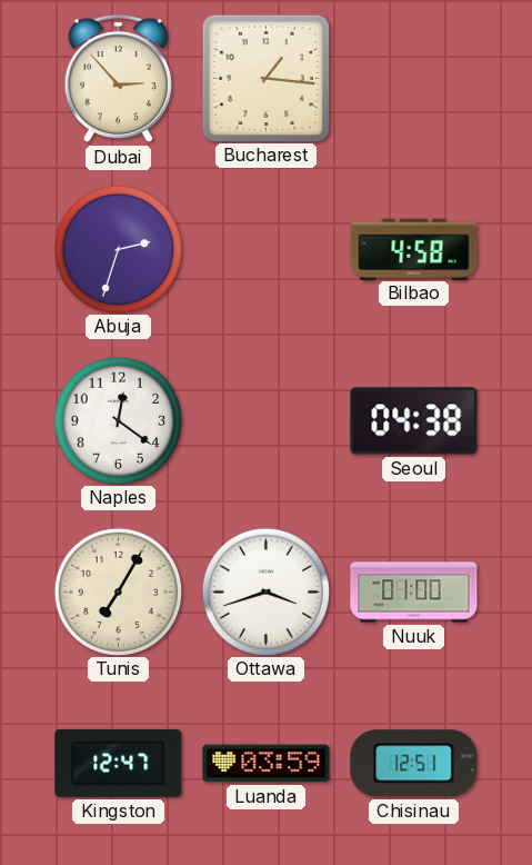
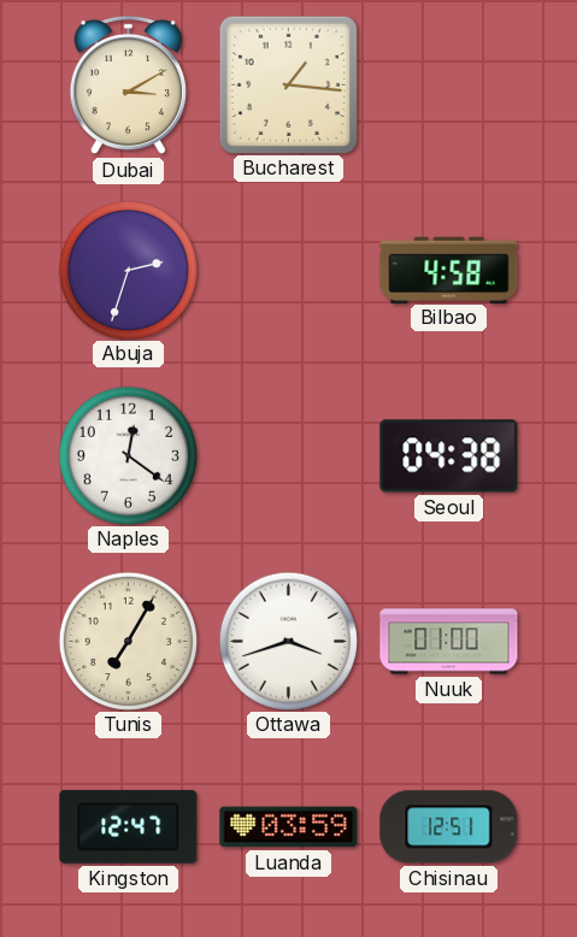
Dubai: 2:53 -> 3:10
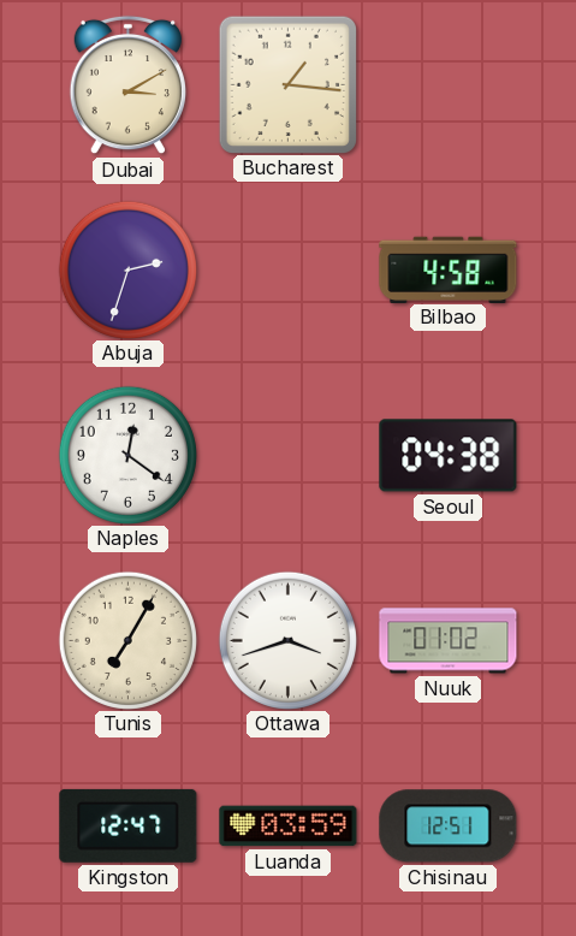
Nuuk: 01:00 -> 01:02
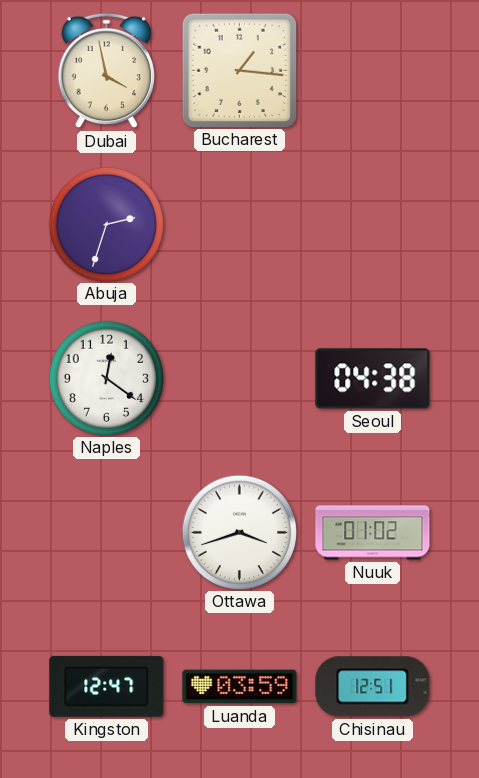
Dubai: 3:10 -> 3:58
Bilbao: 4:58 -> none
Tunis: 7:05 -> none
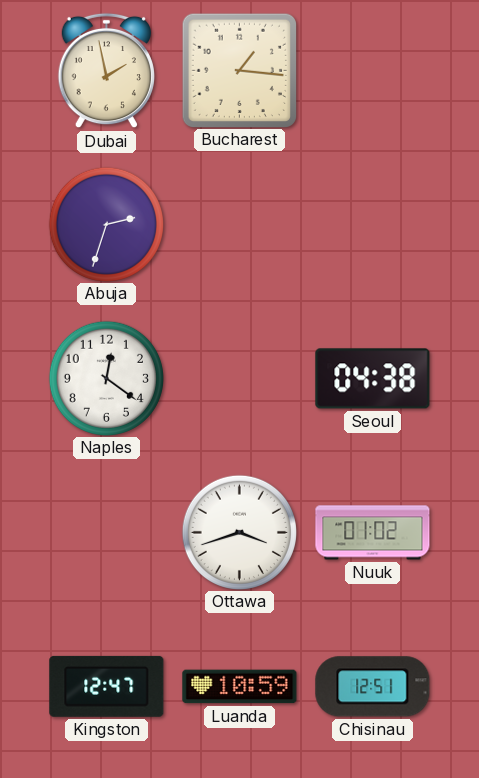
Dubai: 3:58 -> 1:58
Luanda: 03:59 -> 10:59
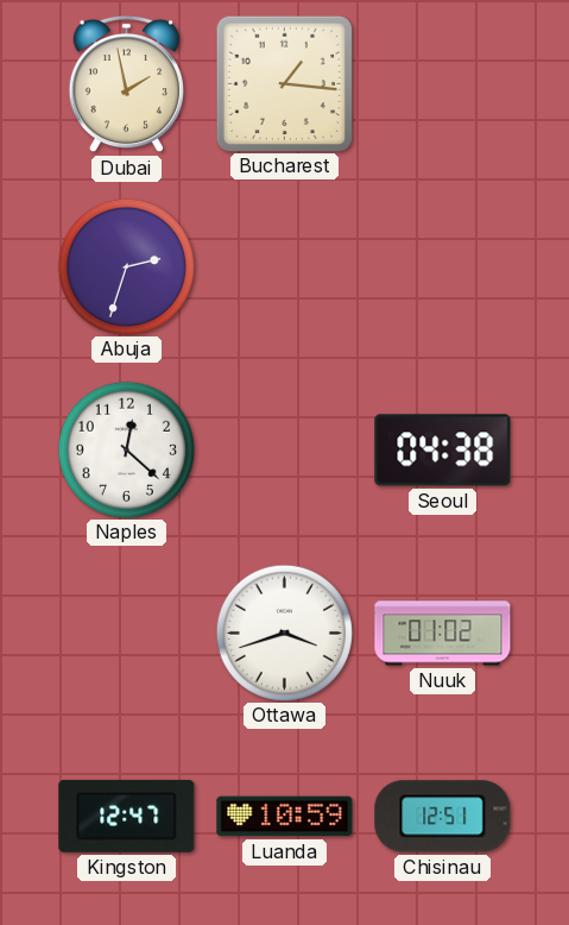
Naples: 12:21 -> 12:22
